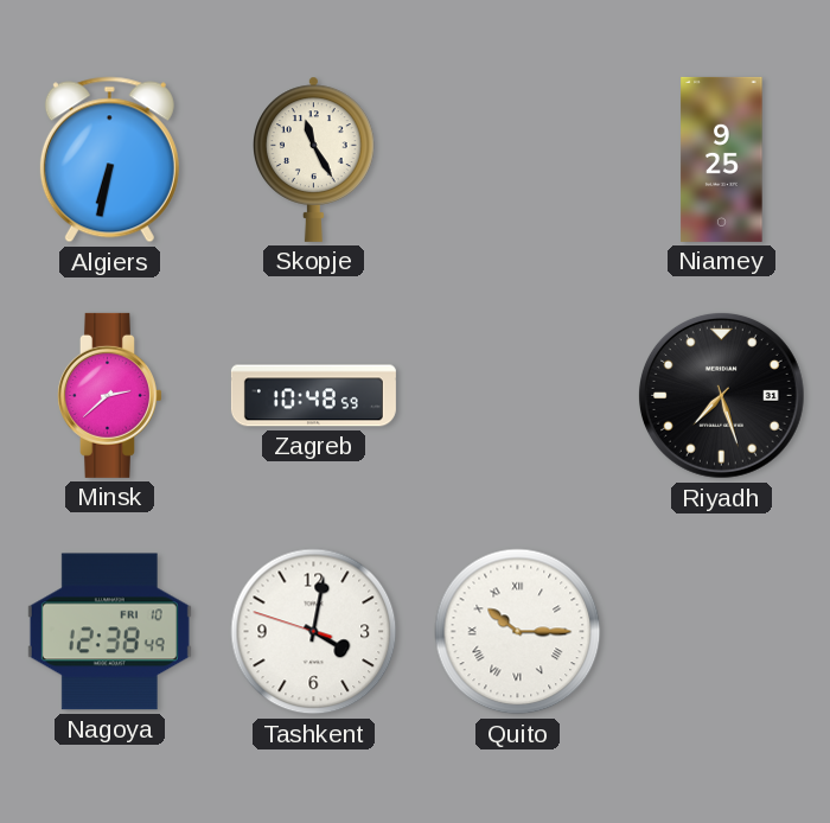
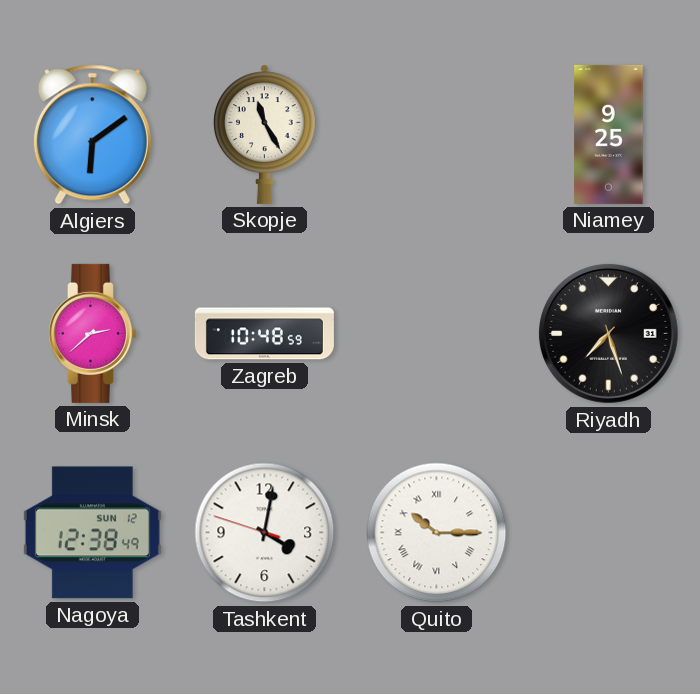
Algiers: 6:32 -> 6:09
Nagoya date: FRI 10 -> SUN 12
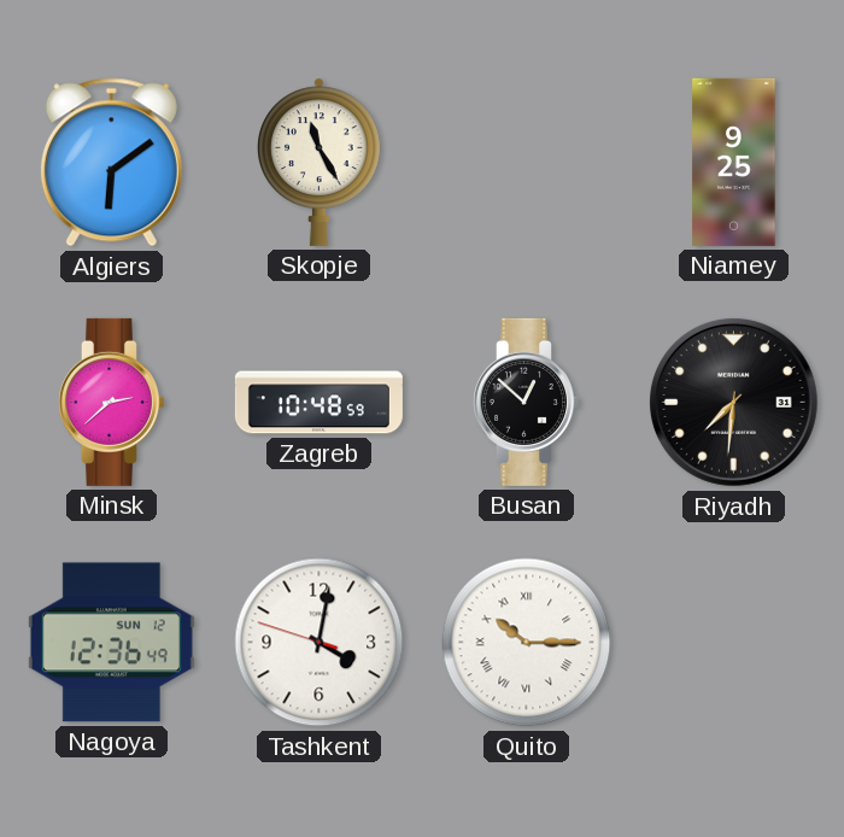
Busan: none -> 12:52
Riyadh: 7:27 -> 7:31
Nagoya: 12:38 -> 12:36
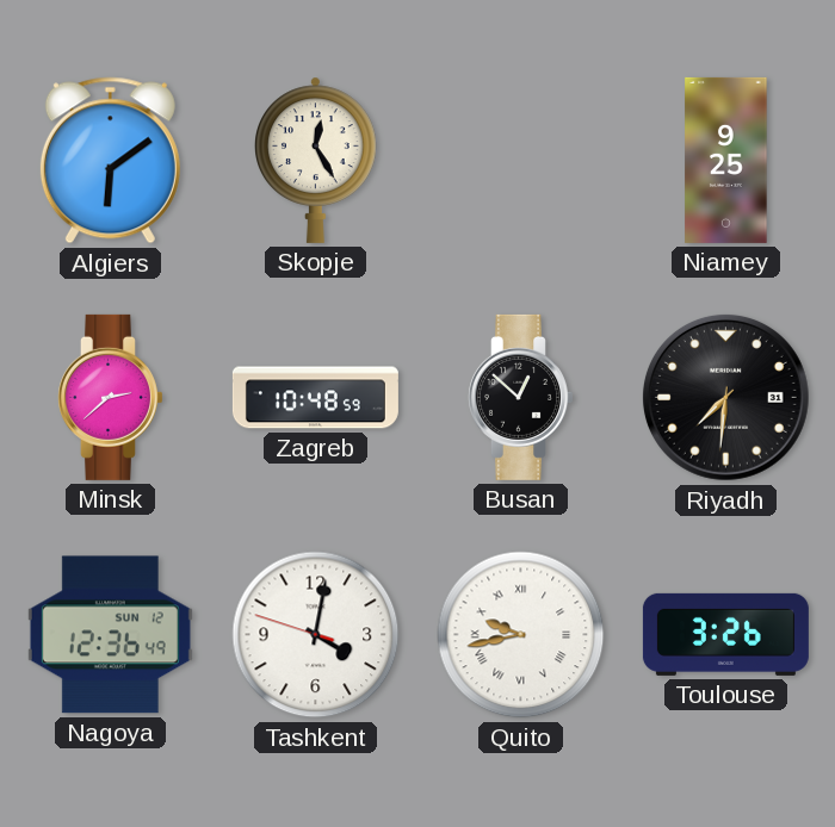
Skopje: 11:25 -> 12:25
Quito: 10:15 -> 9:43
Toulouse: none -> 3:26
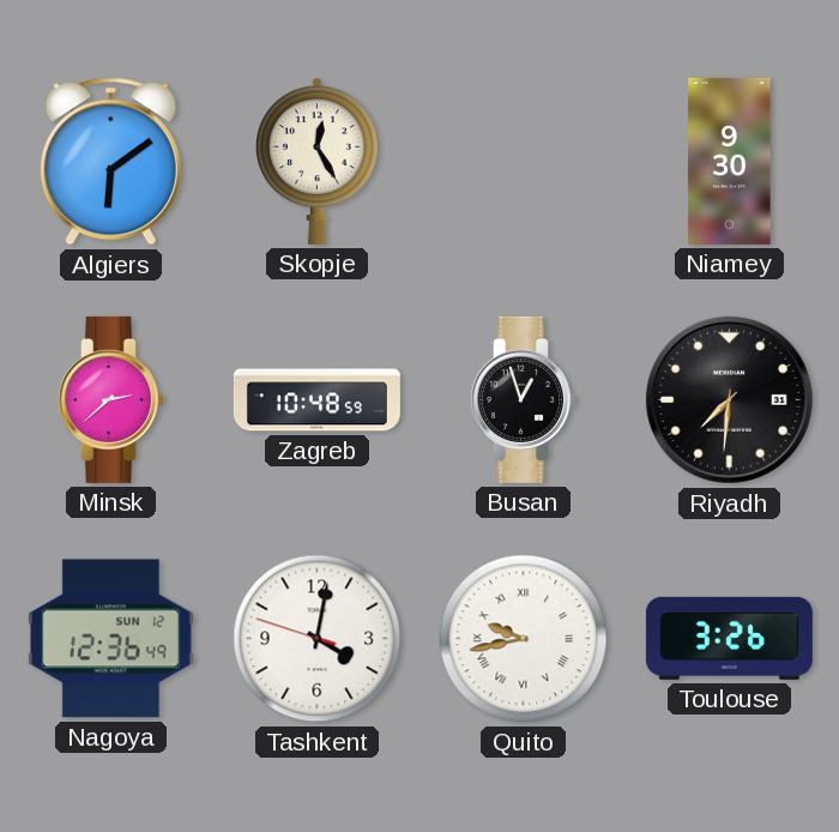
Niamey: 9:25 -> 9:30
Busan: 12:52 -> 12:57
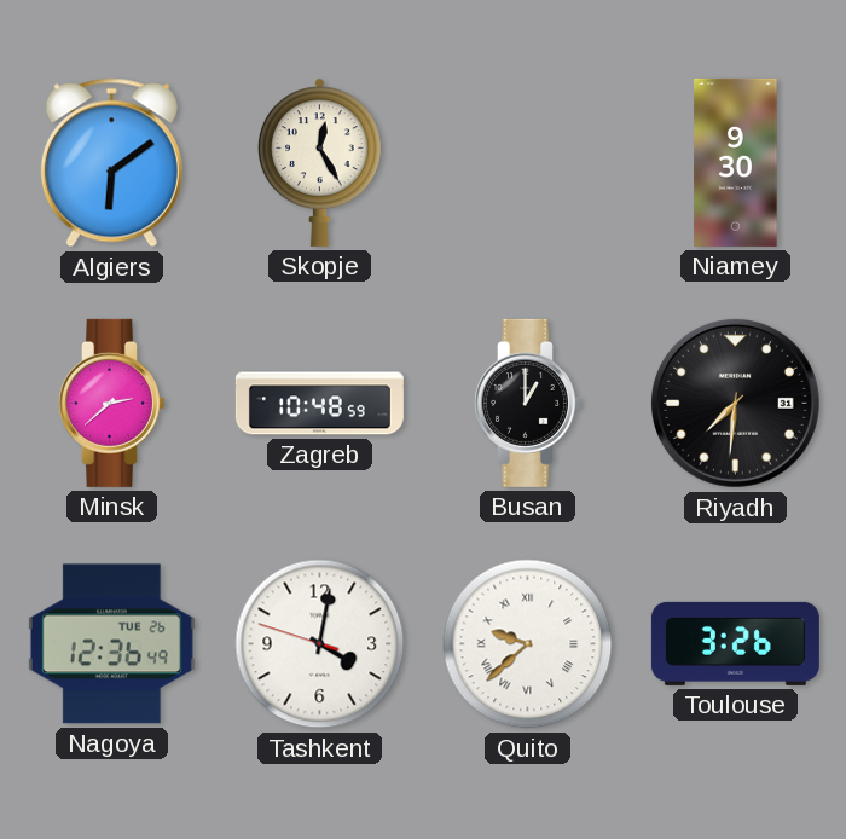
Busan: 12:57 -> 1:00
Nagoya date: SUN 12 -> TUE 26
Quito: 9:43 -> 9:38
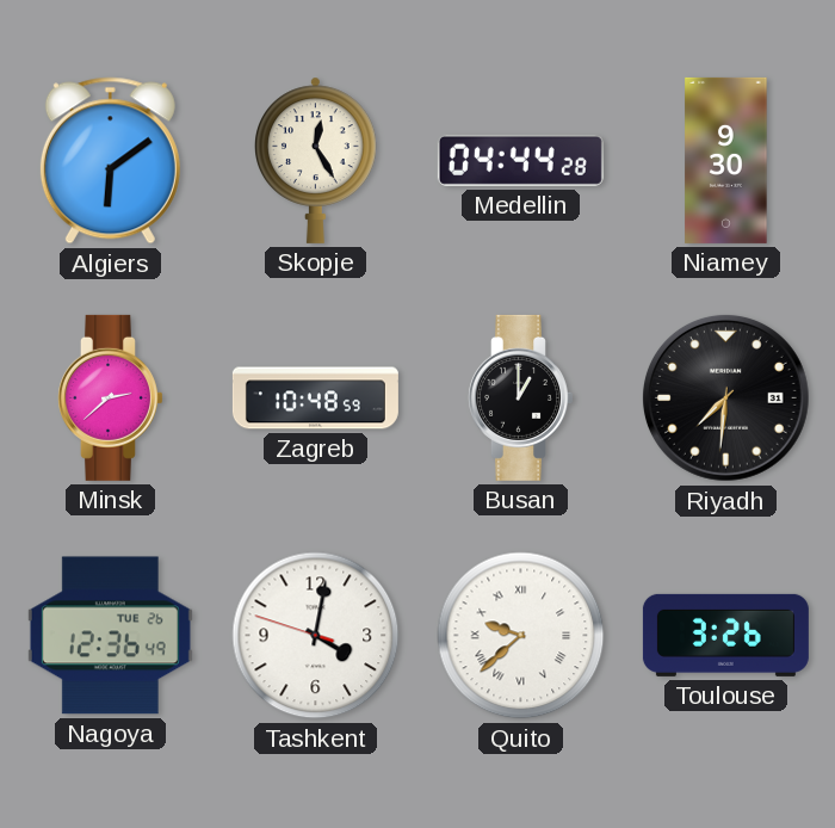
Medellin: none -> 04:44
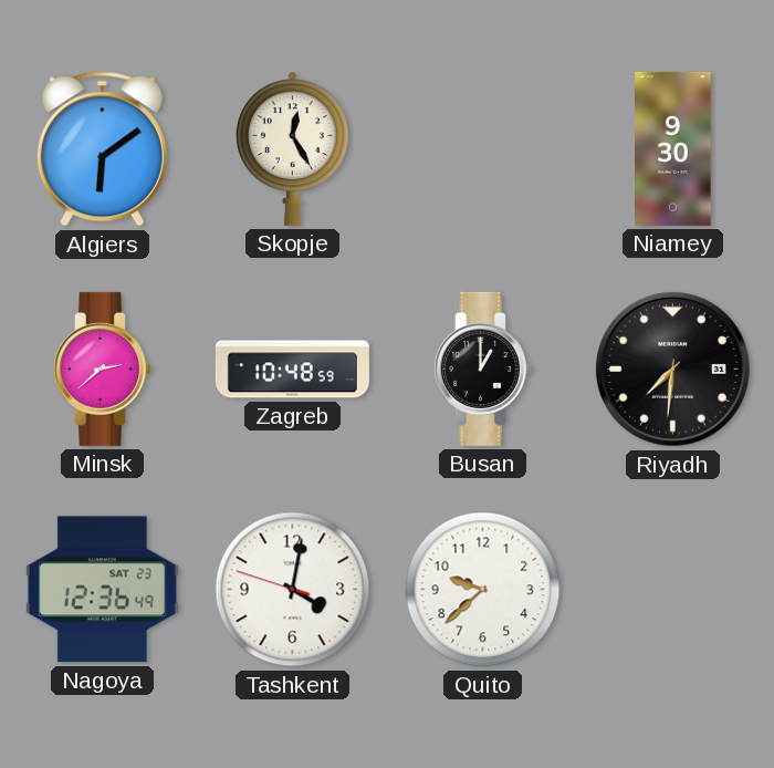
Medellin: 04:44 -> none
Nagoya date: TUE 26 -> SAT 23
Quito numerals: Roman -> Arabic
Toulouse: 3:26 -> none
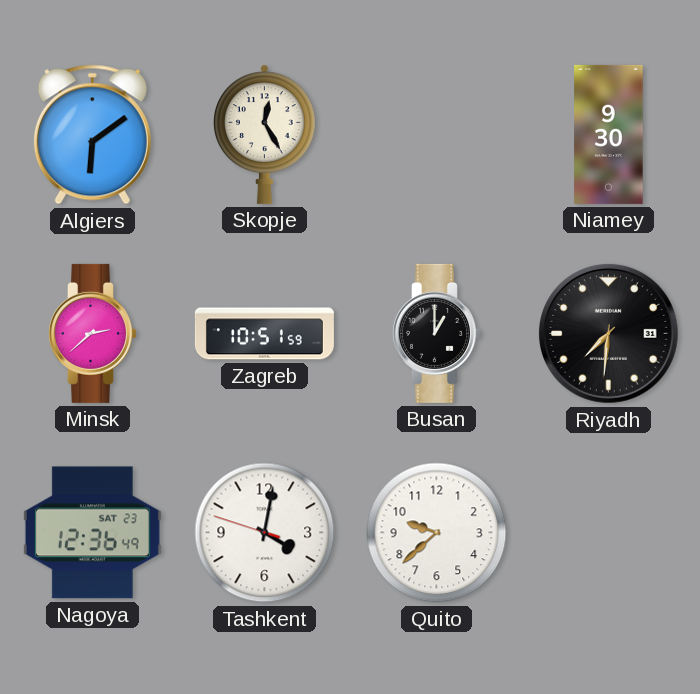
Zagreb: 10:48 -> 10:51
